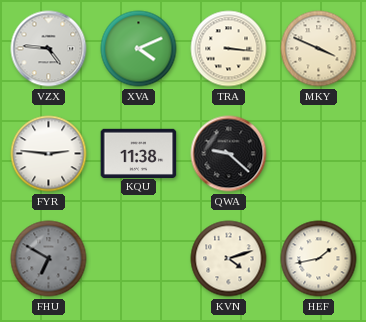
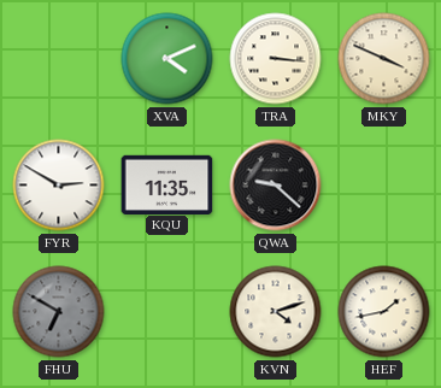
VZX: 4:46 -> none
FYR: 2:46 -> 2:50
KQU: 11:38 -> 11:35
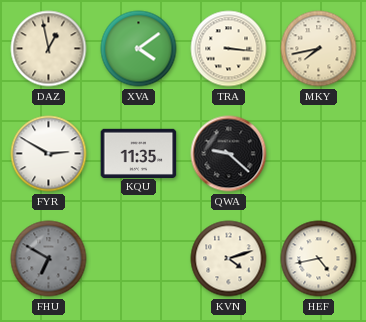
DAZ: none -> 12:58
XVA: 4:11 -> 4:09
MKY: 3:49 -> 7:43
HEF: 1:43 -> 4:43
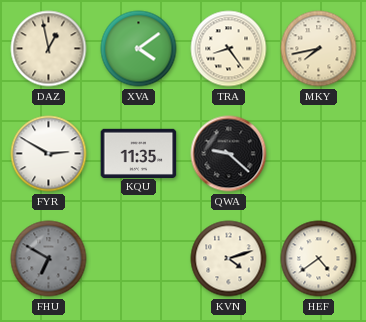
TRA: 3:16 -> 8:24
HEF: 4:43 -> 4:39
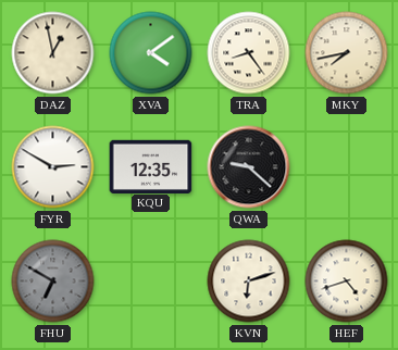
KQU: 11:35 -> 12:35
KVN: 4:12 -> 6:12
HEF: 4:39 -> 4:42
